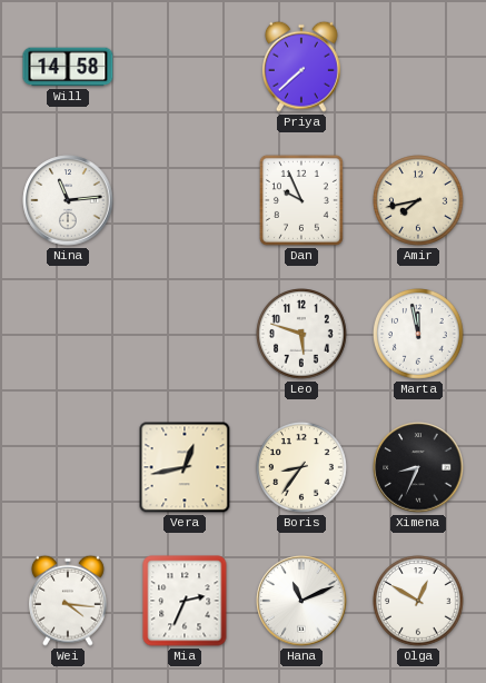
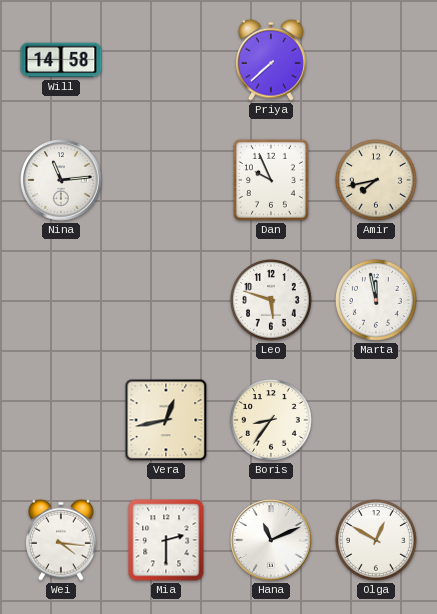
Ximena: 8:34 -> none
Mia: 2:34 -> 2:30
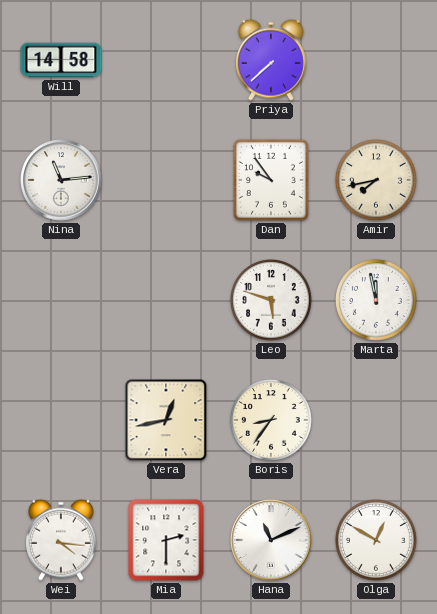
Dan: 9:56 -> 9:54
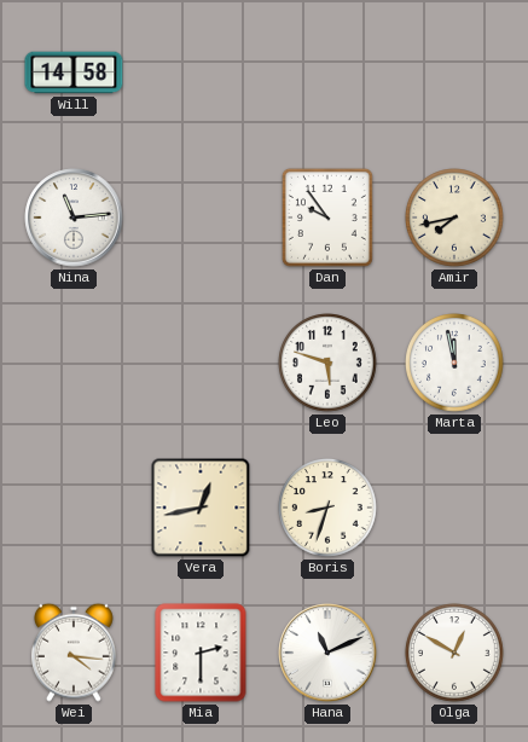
Priya: 7:38 -> none
Boris: 8:36 -> 8:33
